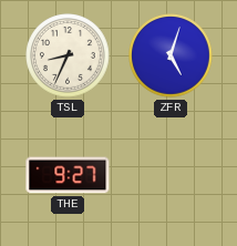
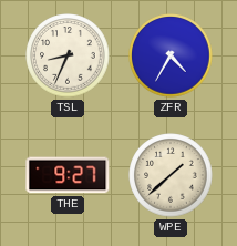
ZFR: 5:03 -> 4:35
WPE: none -> 1:38
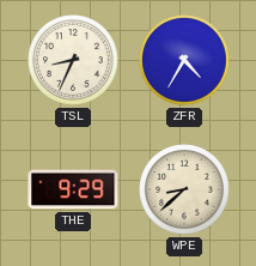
THE: 9:27 -> 9:29
WPE: 1:38 -> 8:38
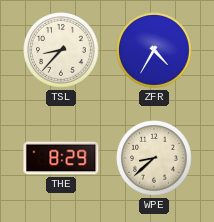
TSL: 8:34 -> 8:37
THE: 9:29 -> 8:29
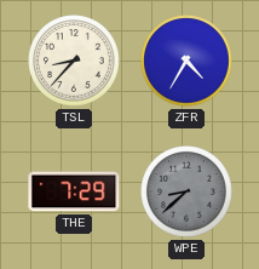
THE: 8:29 -> 7:29
WPE dial: cream -> grey
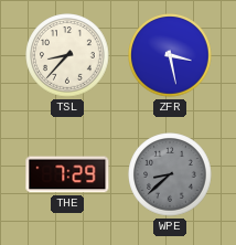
ZFR: 4:35 -> 3:28
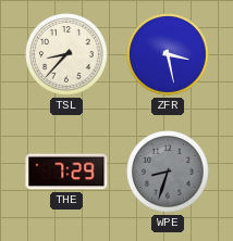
WPE: 8:38 -> 8:33
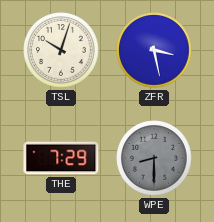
TSL: 8:37 -> 10:03
WPE: 8:33 -> 8:30
